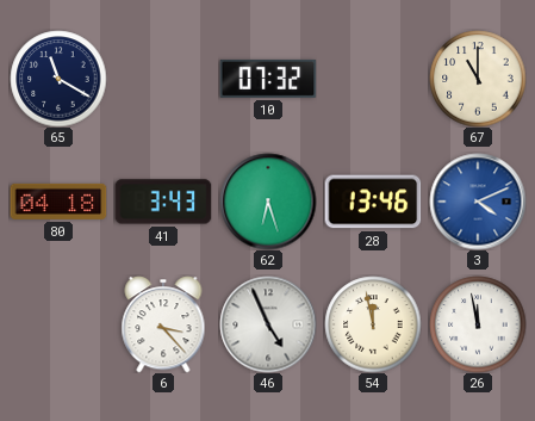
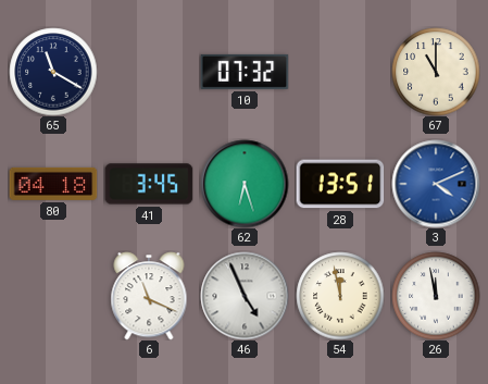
41: 3:43 -> 3:45
28: 13:46 -> 13:51
6: 3:23 -> 11:19
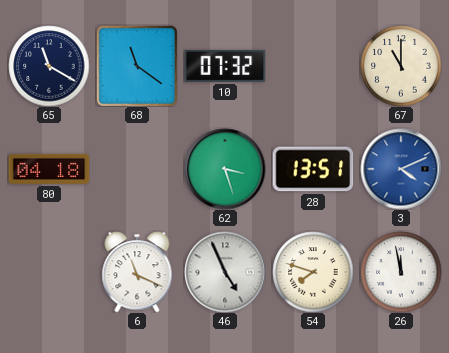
68: none -> 11:21
41: 3:45 -> none
62: 6:27 -> 3:27
54: 11:58 -> 7:48
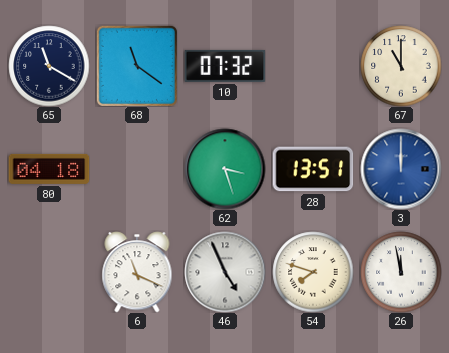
3: 4:11 -> 12:00
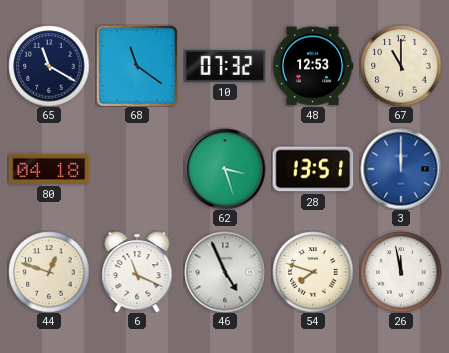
48: none -> 12:53
44: none -> 12:48
